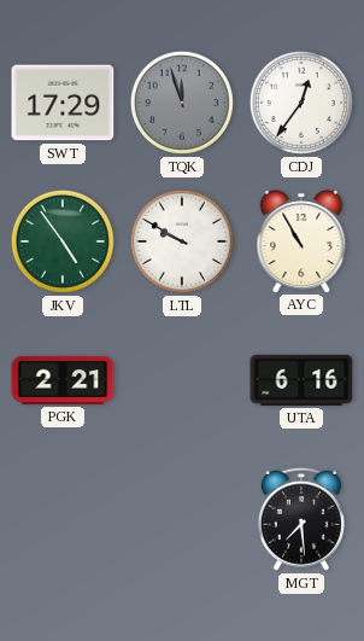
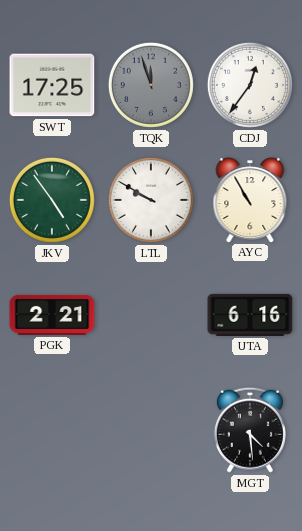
SWT: 17:29 -> 17:25
MGT: 7:29 -> 4:29
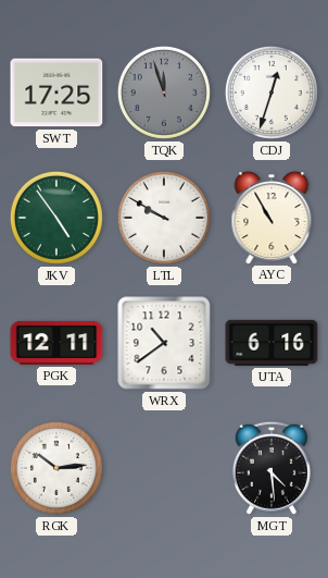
CDJ: 12:36 -> 12:33
PGK: 2:21 -> 12:11
WRX: none -> 10:39
RGK: none -> 10:14
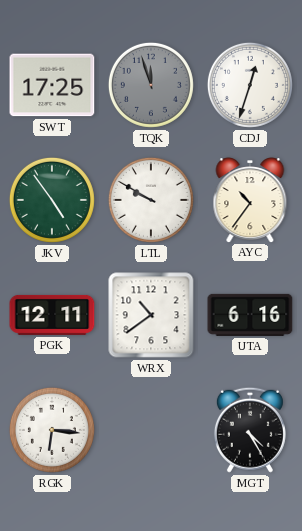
AYC: 10:55 -> 10:36
RGK: 10:14 -> 6:16
MGT: 4:29 -> 4:25
